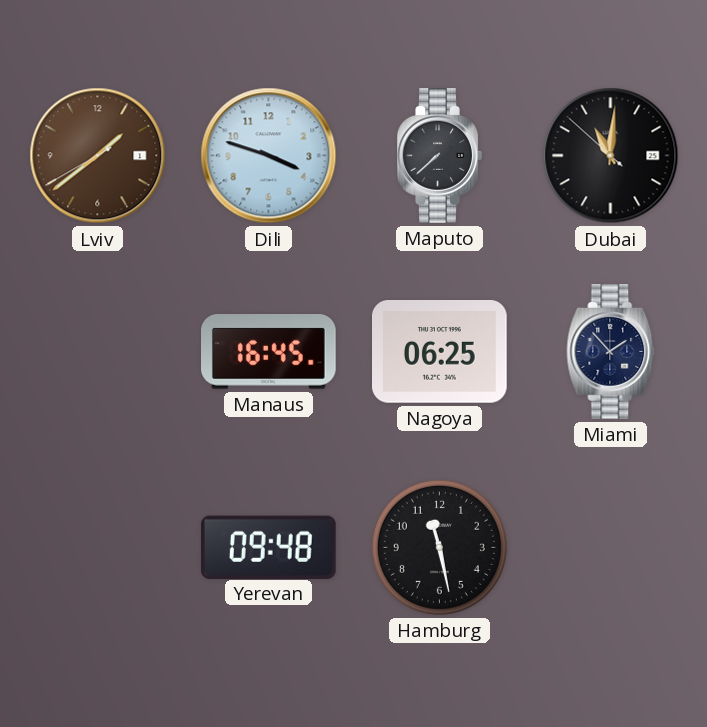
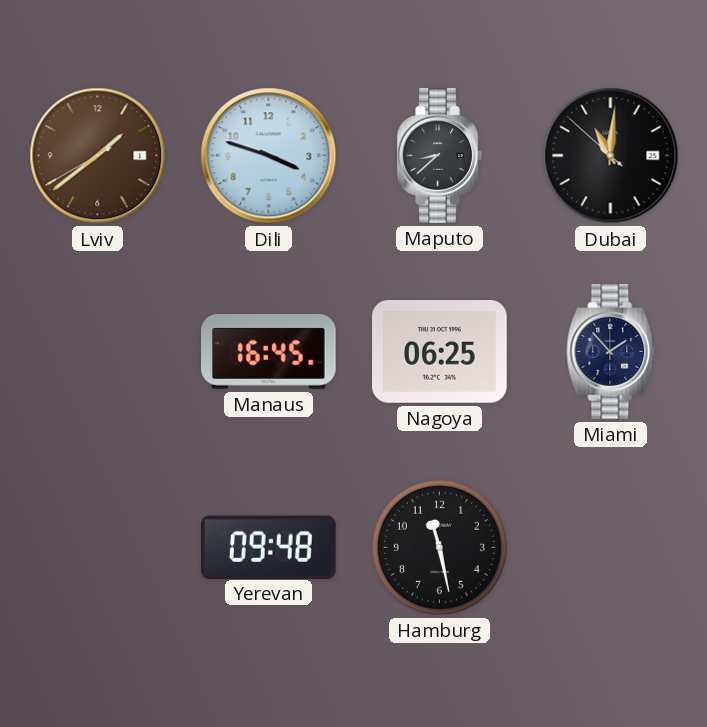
Maputo: 7:38 -> 8:38
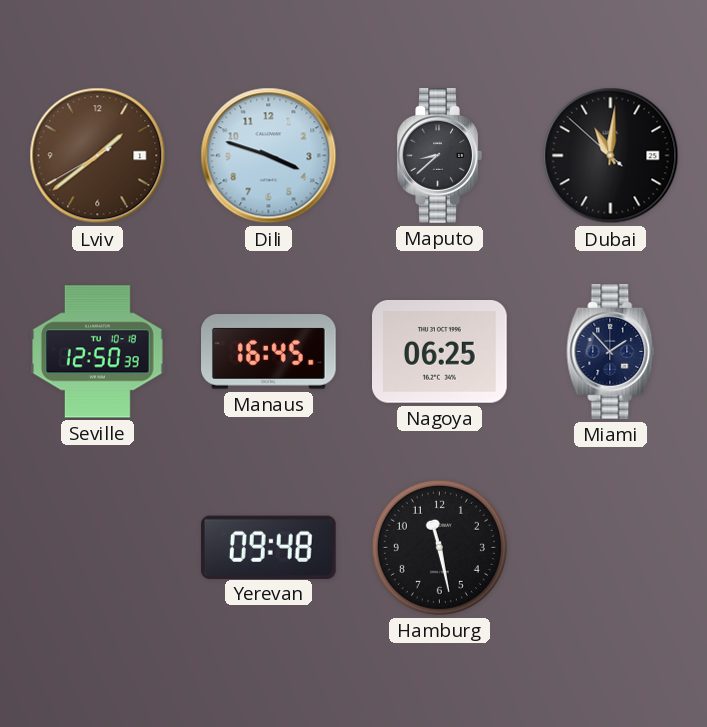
Seville: none -> 12:50
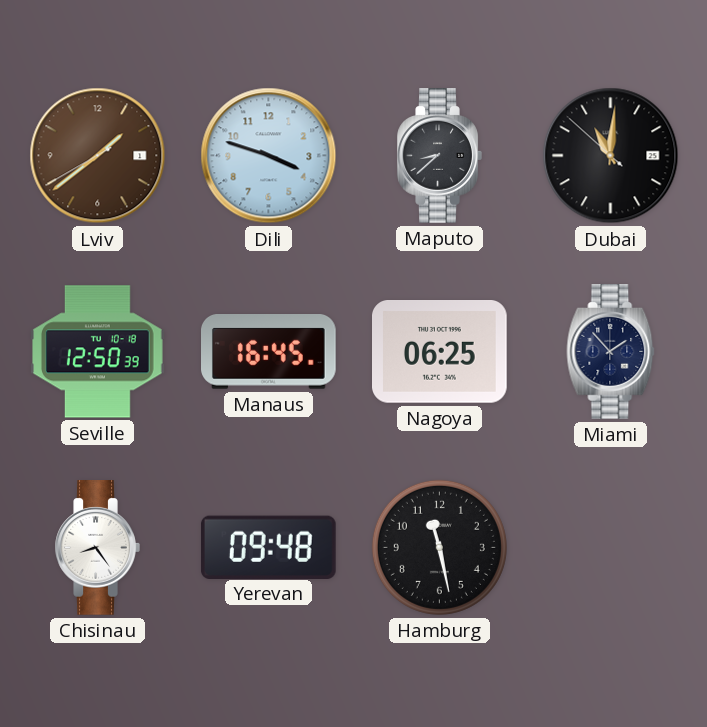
Chisinau: none -> 8:24
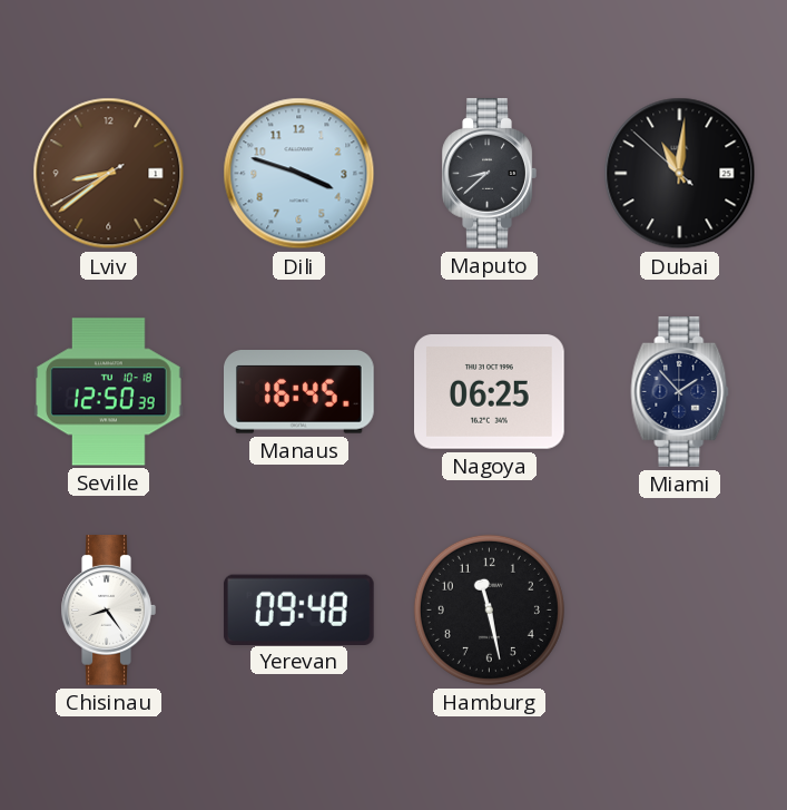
Lviv: 1:38 -> 8:38
